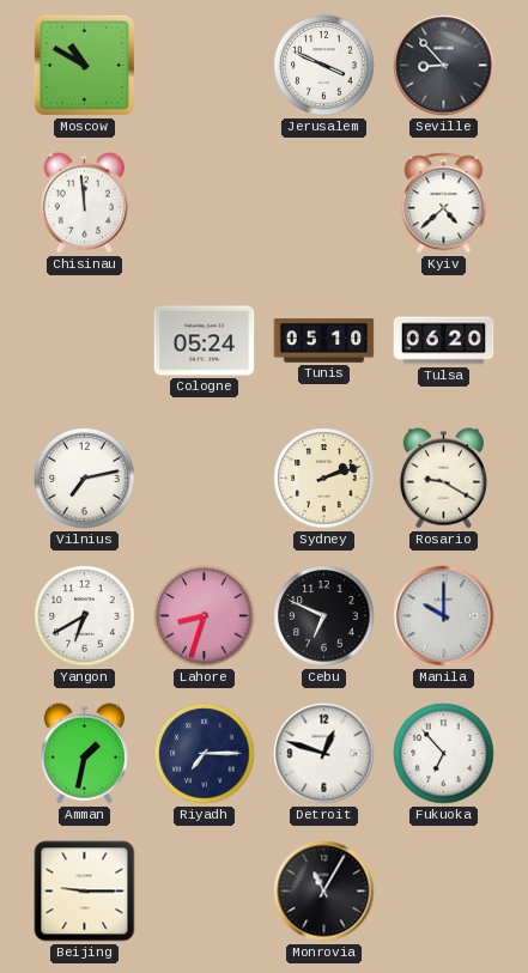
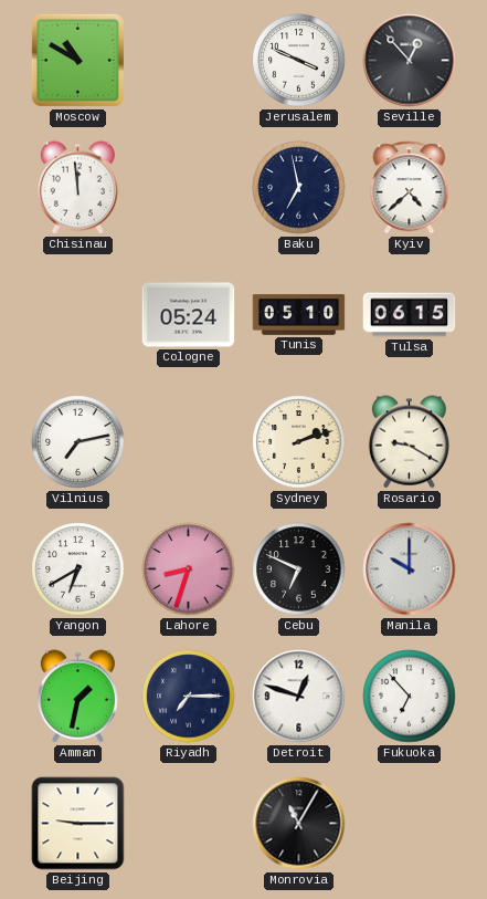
Seville: 8:53 -> 12:53
Baku: none -> 6:58
Tulsa: 06:20 -> 06:15
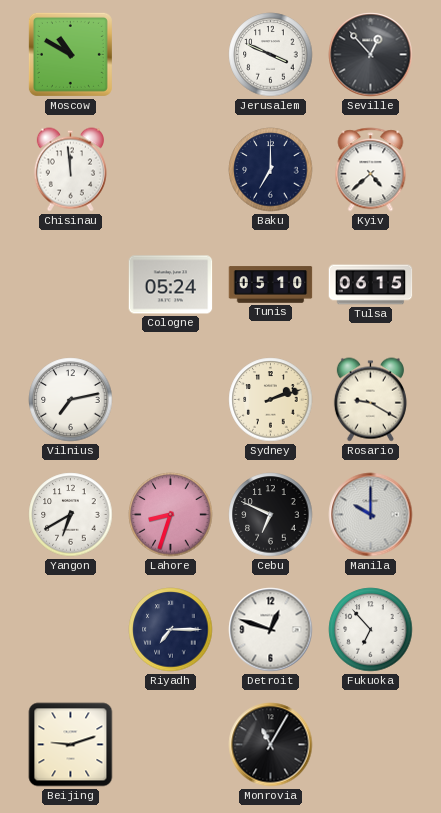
Baku: 6:58 -> 7:00
Amman: 1:32 -> none
Beijing: 9:15 -> 9:12
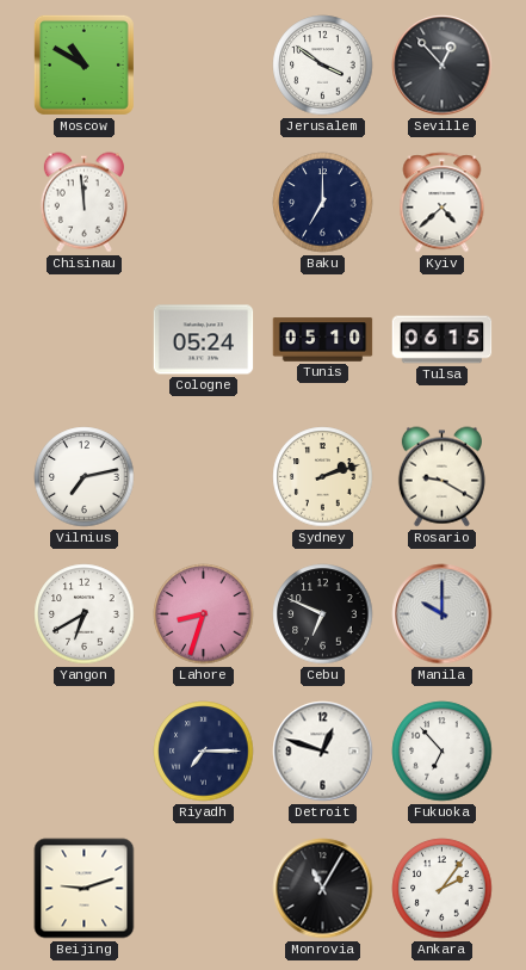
Jerusalem: 3:49 -> 3:51
Ankara: none -> 2:06
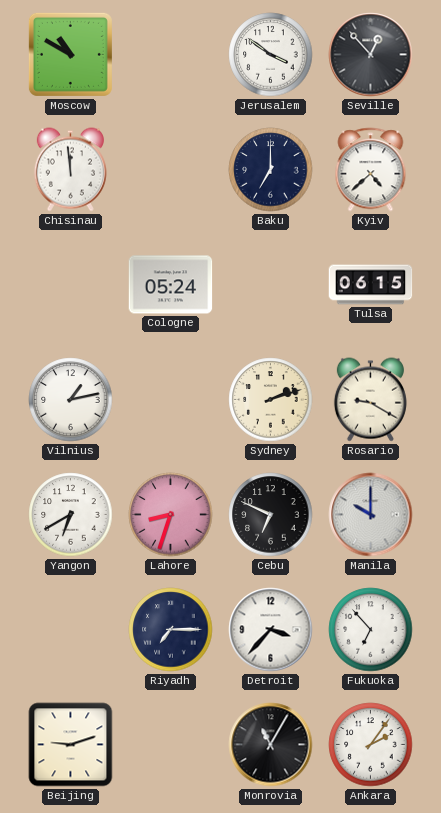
Tunis: 05:10 -> none
Vilnius: 7:13 -> 1:13
Detroit: 12:48 -> 3:37
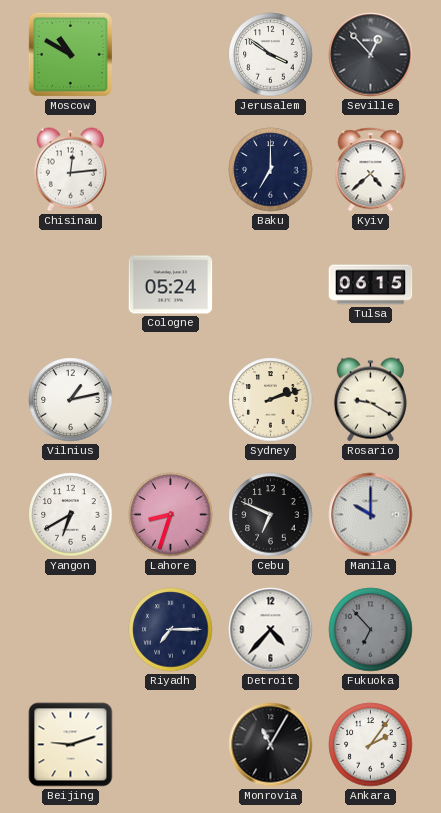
Chisinau: 11:59 -> 12:14
Detroit: 3:37 -> 4:37
Fukuoka dial: white -> grey
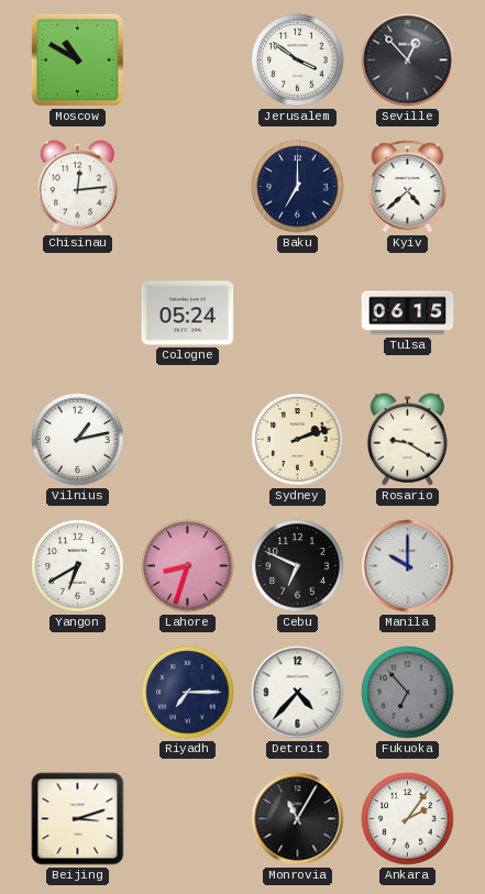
Beijing: 9:12 -> 3:12
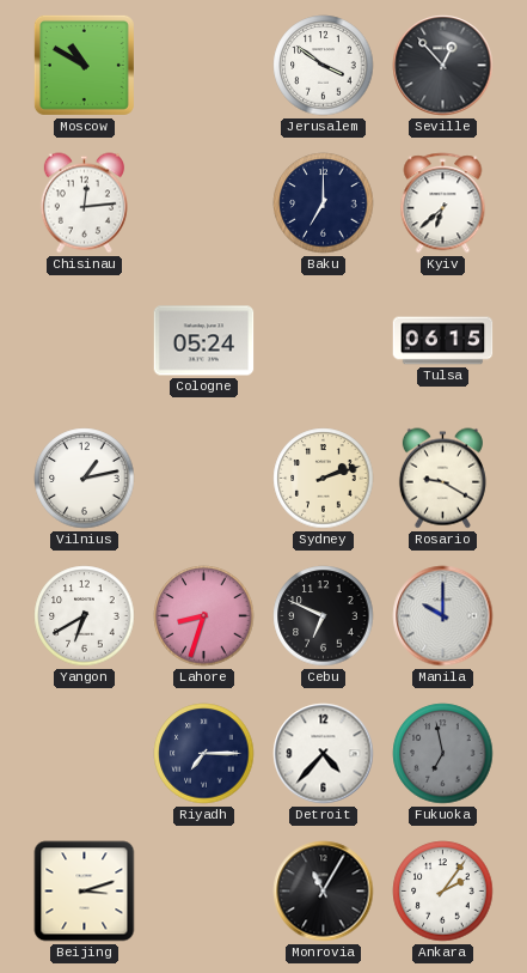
Kyiv: 4:38 -> 6:38
Fukuoka: 6:53 -> 6:58
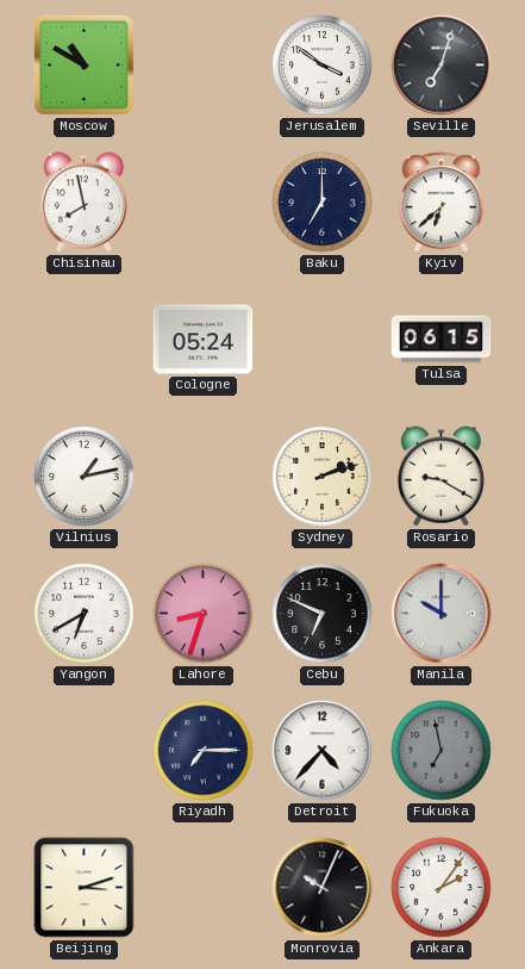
Seville: 12:53 -> 7:03
Chisinau: 12:14 -> 7:58
Monrovia: 11:05 -> 10:04
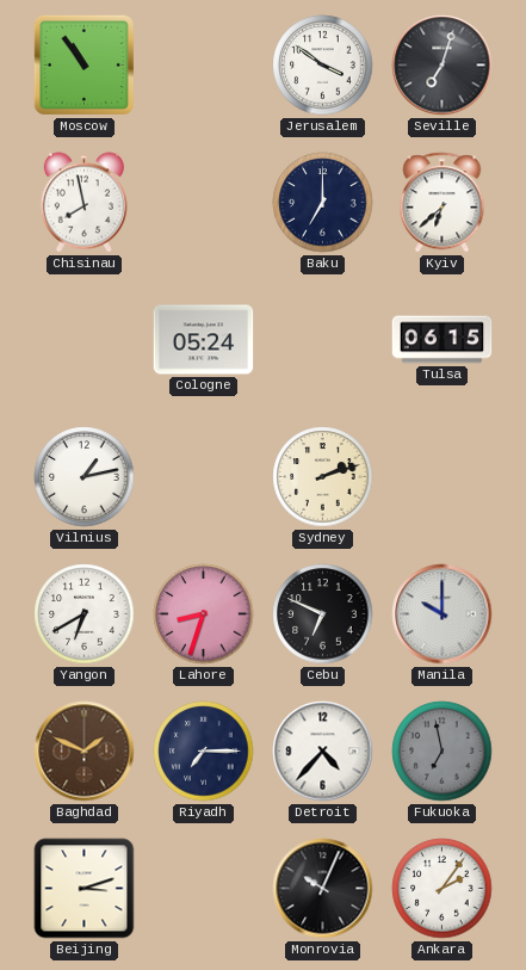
Moscow: 10:50 -> 10:54
Rosario: 9:20 -> none
Baghdad: none -> 1:49
